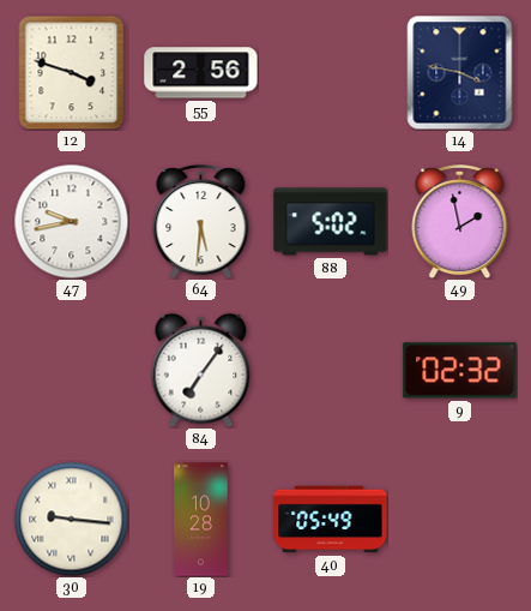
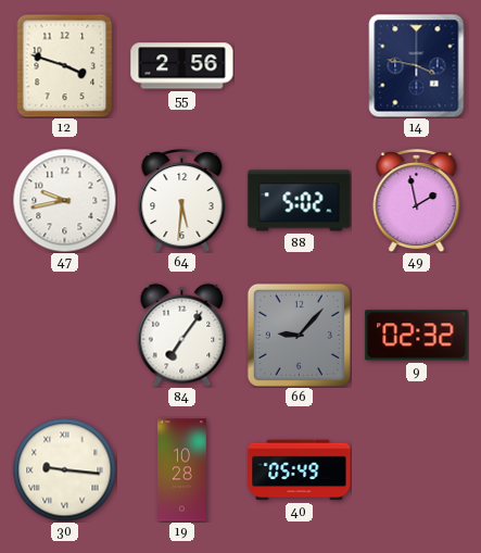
66: none -> 9:07
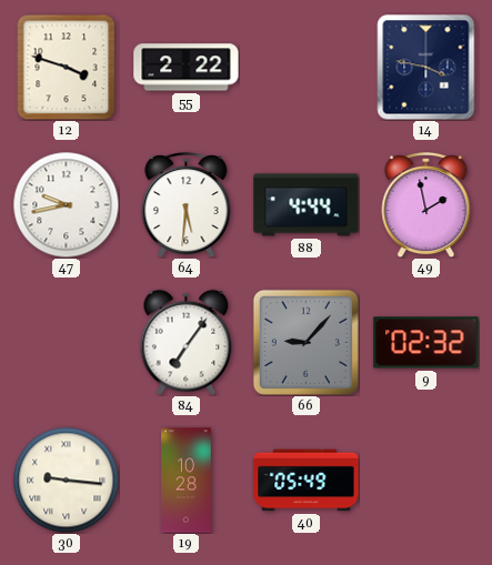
55: 2:56 -> 2:22
88: 5:02 -> 4:44
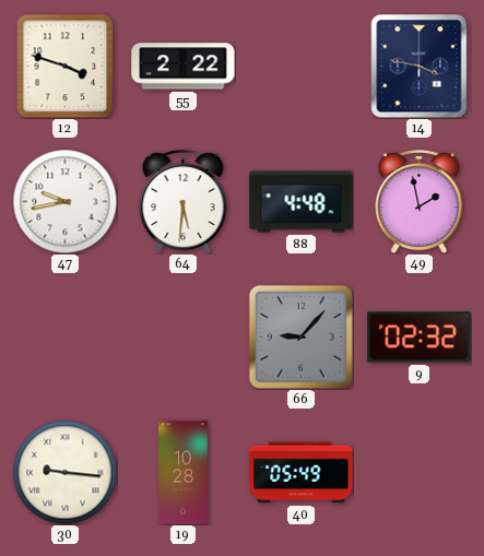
88: 4:44 -> 4:48
84: 7:06 -> none
